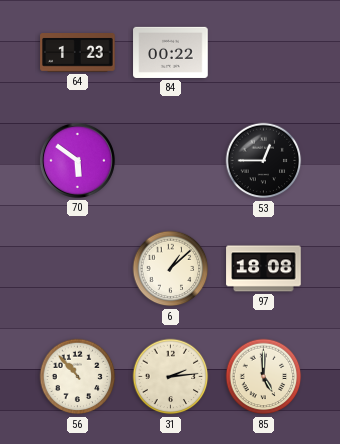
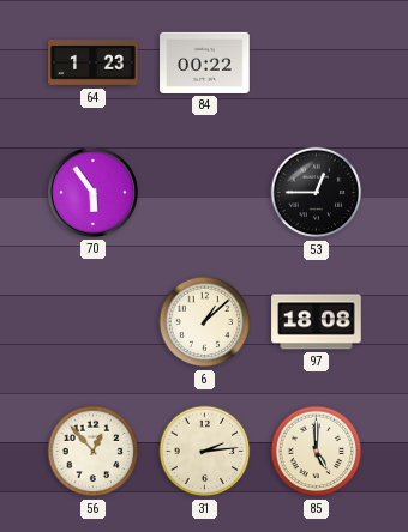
70: 5:51 -> 5:54
56: 10:53 -> 12:53
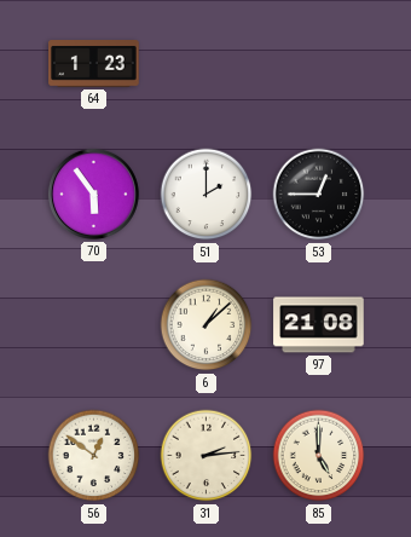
84: 00:22 -> none
51: none -> 2:00
97: 18:08 -> 21:08
56: 12:53 -> 12:51
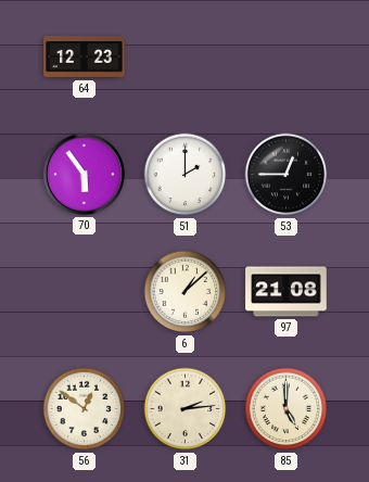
64: 1:23 -> 12:23
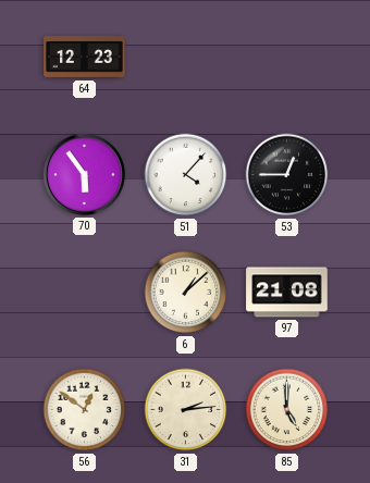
51: 2:00 -> 4:07
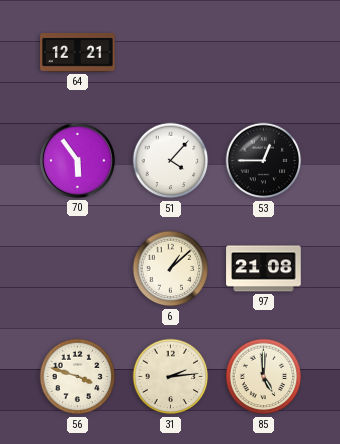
64: 12:23 -> 12:21
56: 12:51 -> 3:48
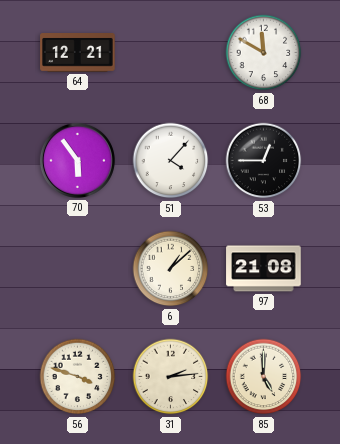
68: none -> 11:50
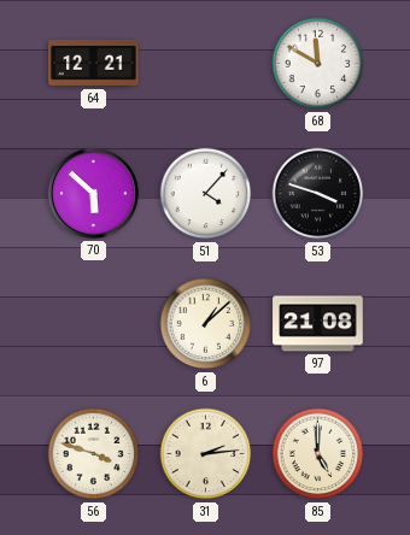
70: 5:54 -> 5:52
53: 12:45 -> 3:48
